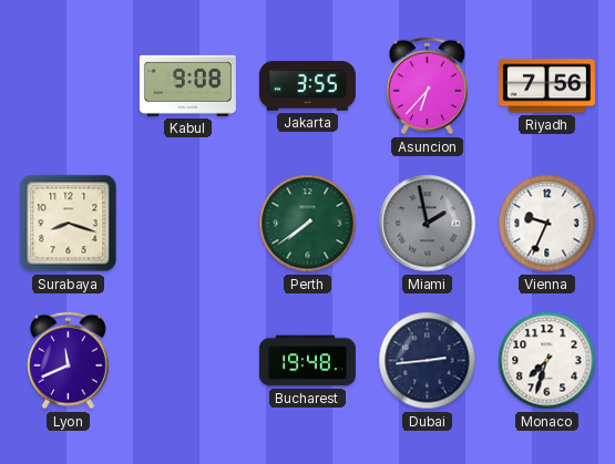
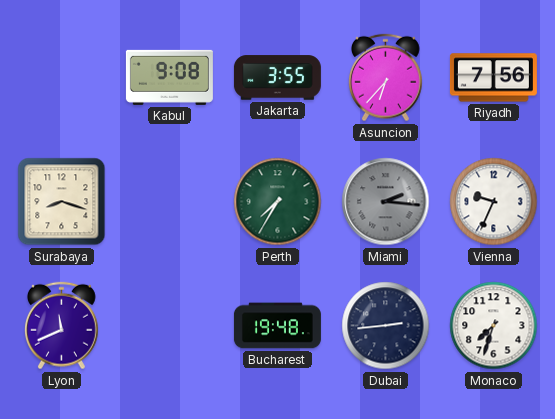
Perth: 7:39 -> 7:35
Miami: 1:58 -> 2:16
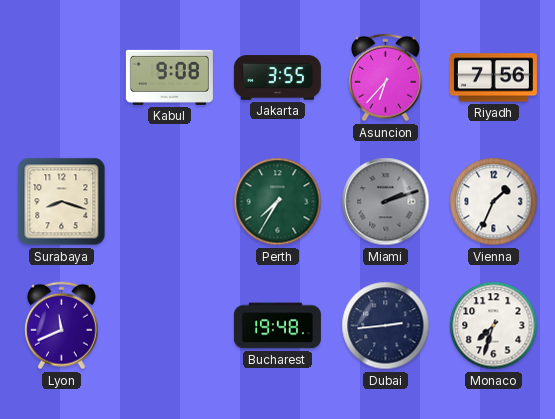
Miami: 2:16 -> 2:12
Vienna: 9:34 -> 1:34
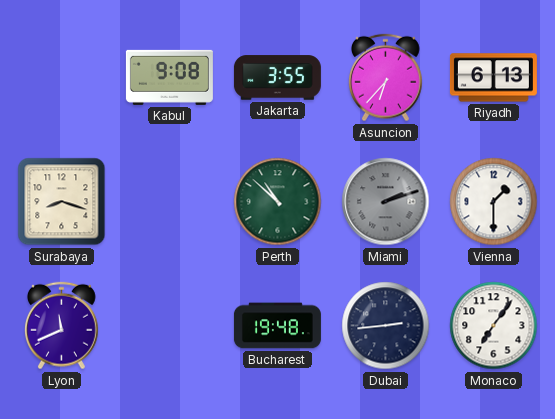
Riyadh: 7:56 -> 6:13
Perth: 7:35 -> 10:52
Vienna: 1:34 -> 1:30
Monaco: 7:33 -> 7:06
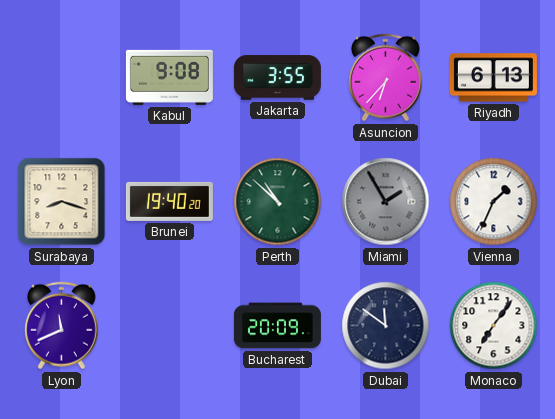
Brunei: none -> 19:40
Miami: 2:12 -> 1:55
Vienna: 1:30 -> 1:34
Bucharest: 19:48 -> 20:09
Dubai: 2:44 -> 11:51
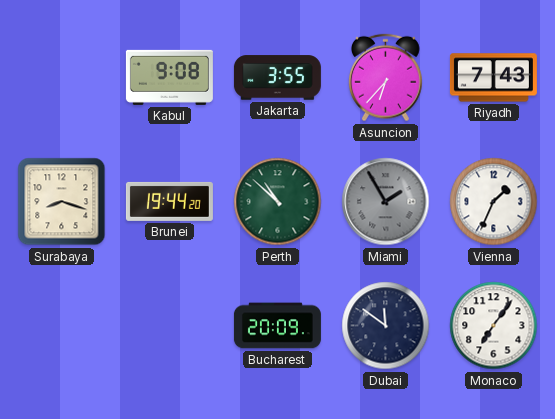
Riyadh: 6:13 -> 7:43
Brunei: 19:40 -> 19:44
Lyon: 11:41 -> none
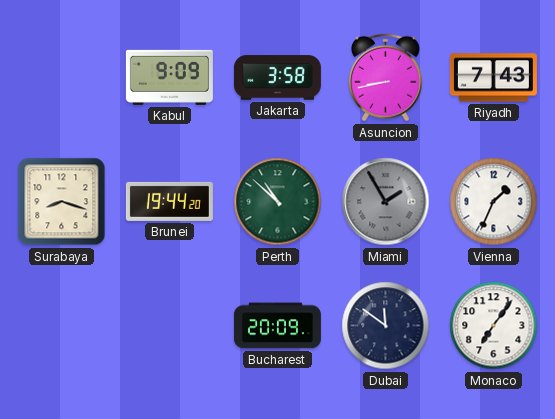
Kabul: 9:08 -> 9:09
Jakarta: 3:55 -> 3:58
Asuncion: 6:37 -> 8:43
